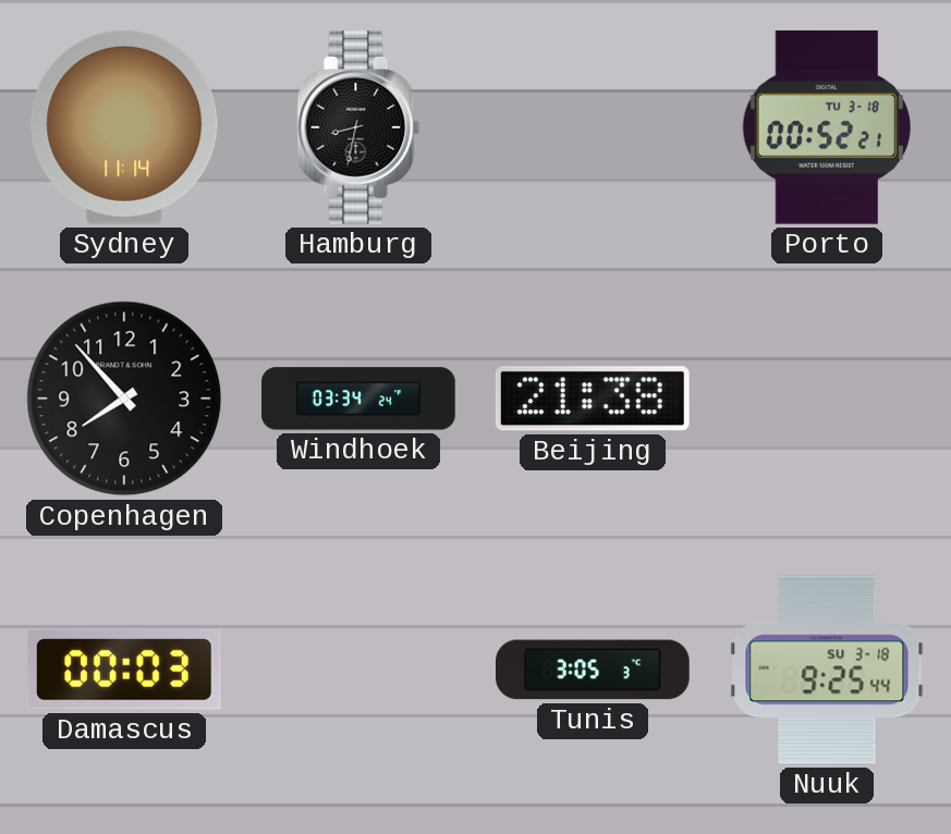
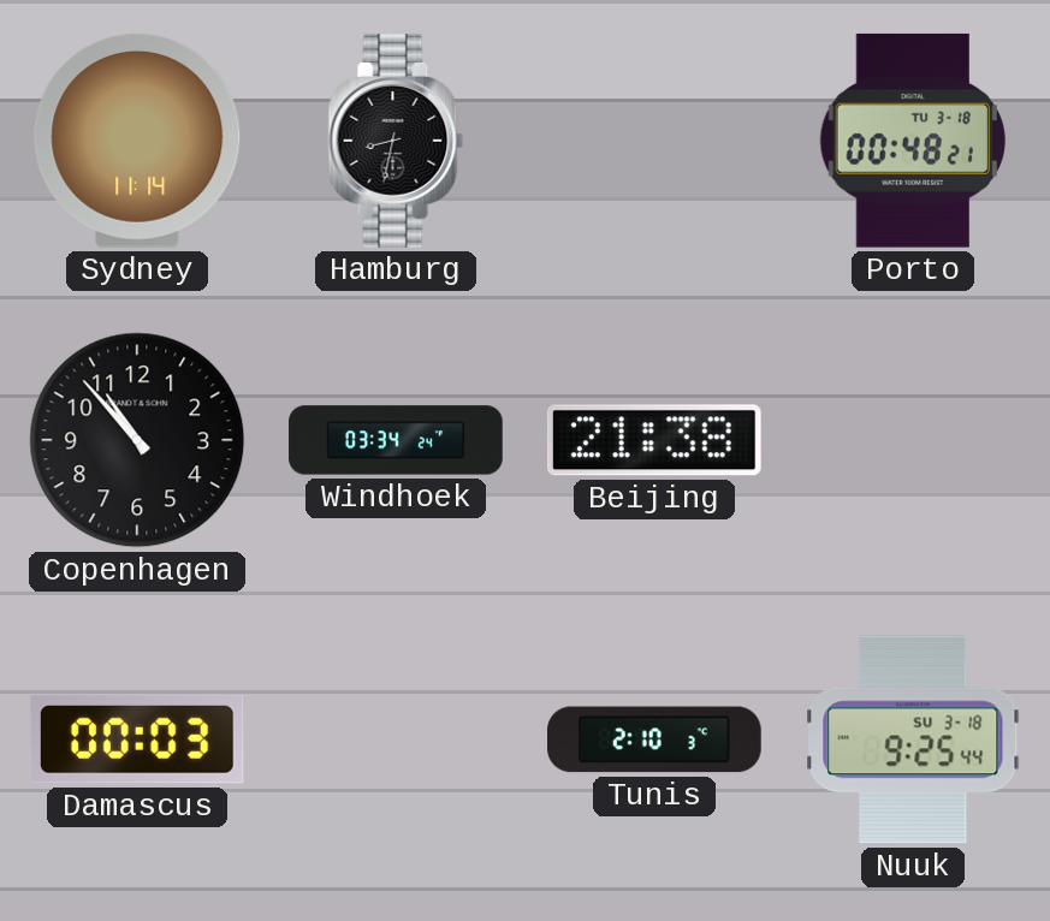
Porto: 00:52 -> 00:48
Copenhagen: 7:53 -> 10:53
Tunis: 3:05 -> 2:10
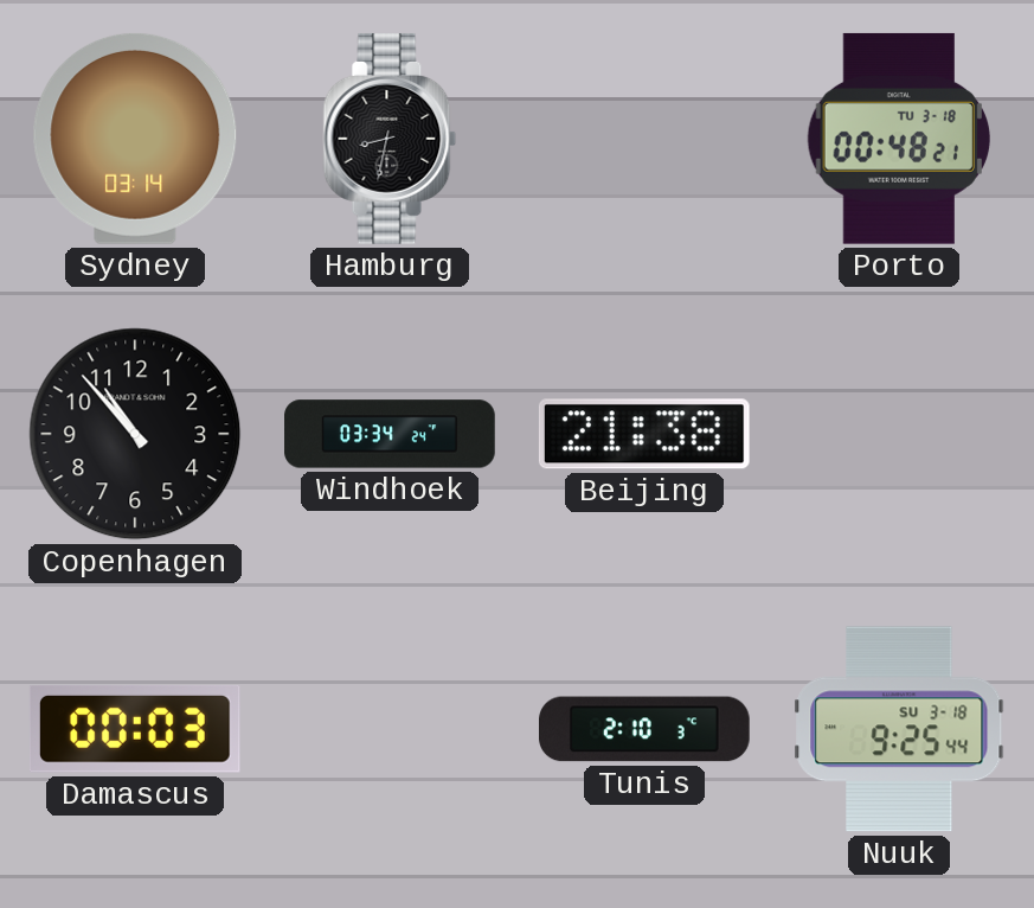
Sydney: 11:14 -> 03:14
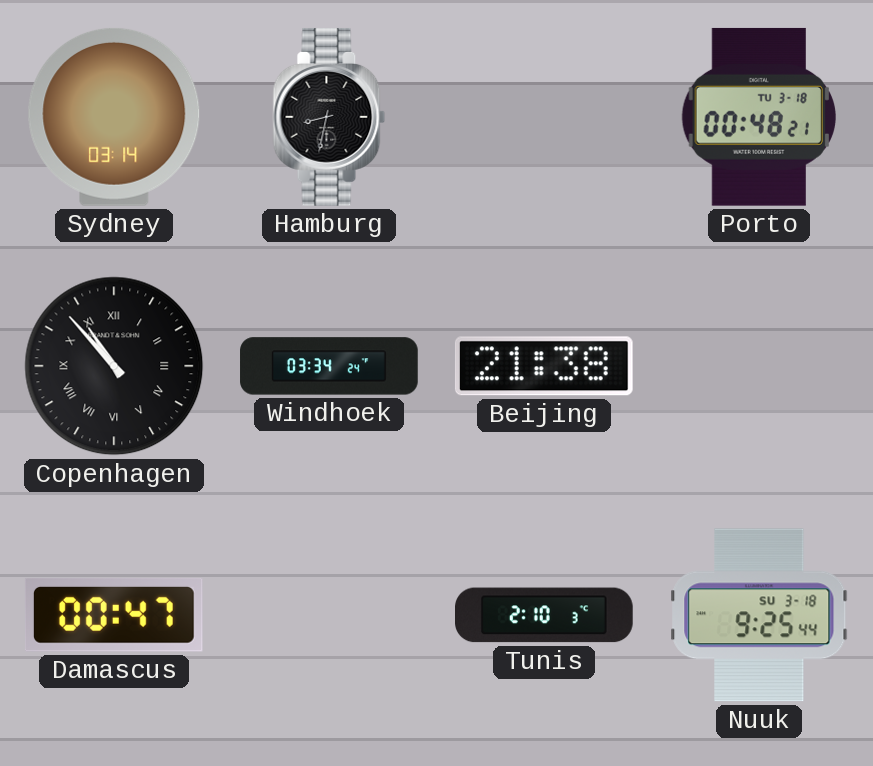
Copenhagen numerals: Arabic -> Roman
Damascus: 00:03 -> 00:47
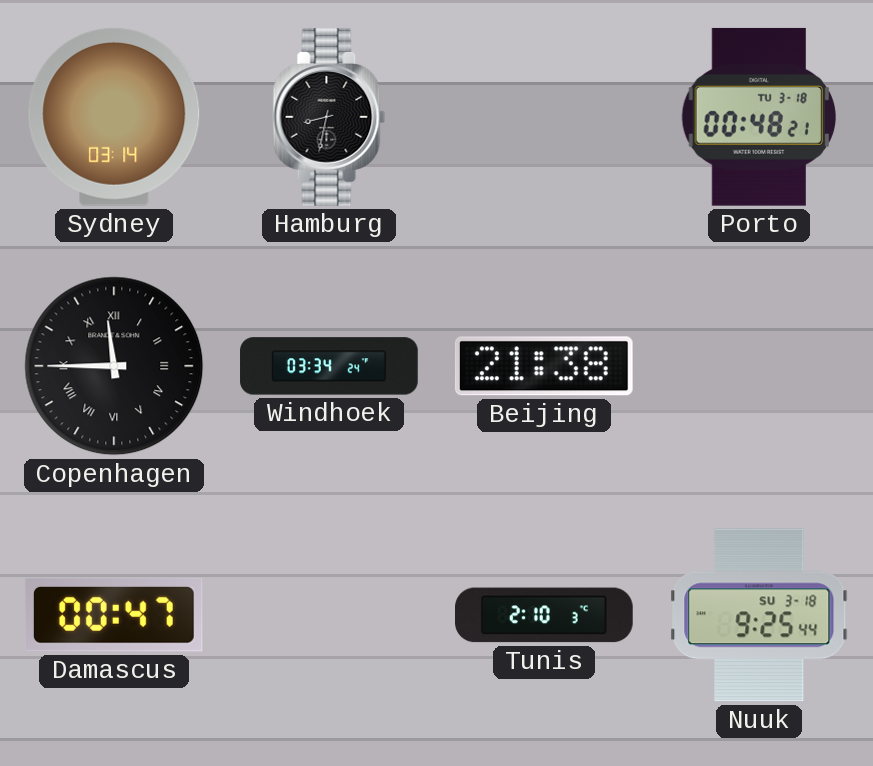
Copenhagen: 10:53 -> 11:45
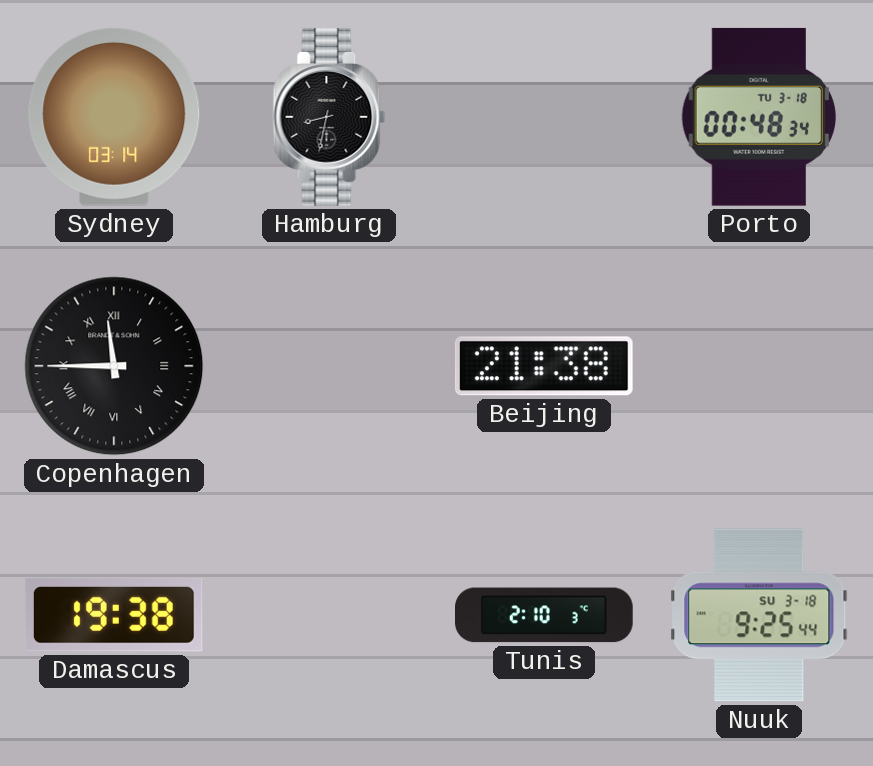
Porto: 00:48:21 -> 00:48:34
Windhoek: 03:34 -> none
Damascus: 00:47 -> 19:38
